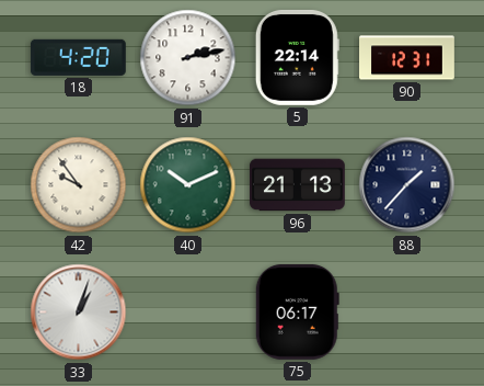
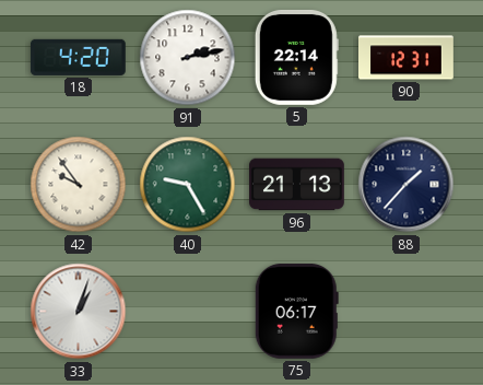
40: 10:11 -> 9:25
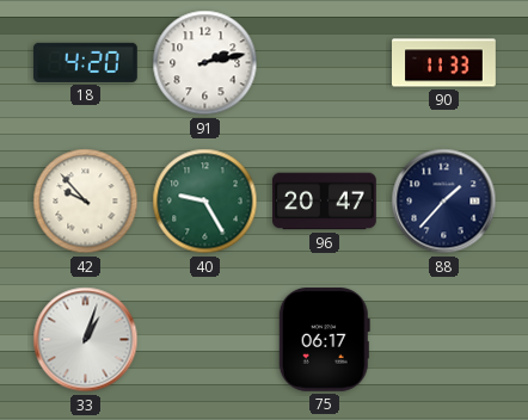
5: 22:14 -> none
90: 12:31 -> 11:33
42: 9:54 -> 9:53
96: 21:13 -> 20:47
